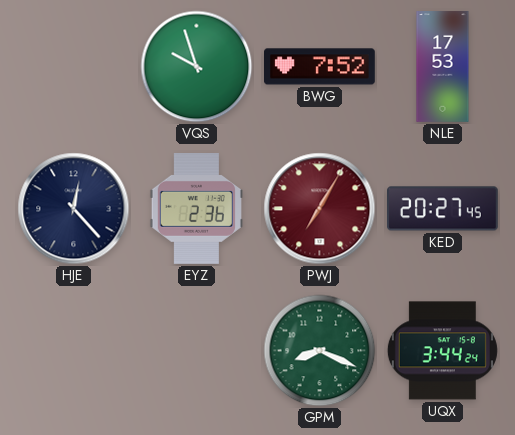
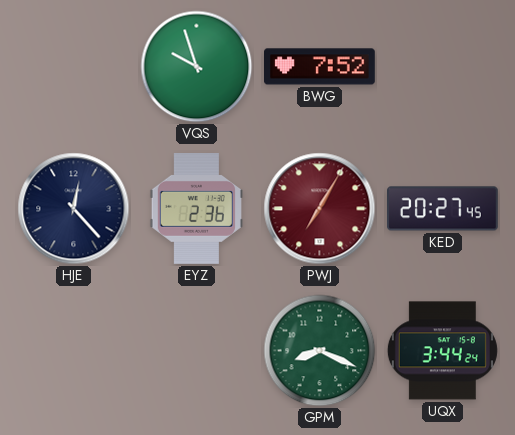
NLE: 17:53 -> none
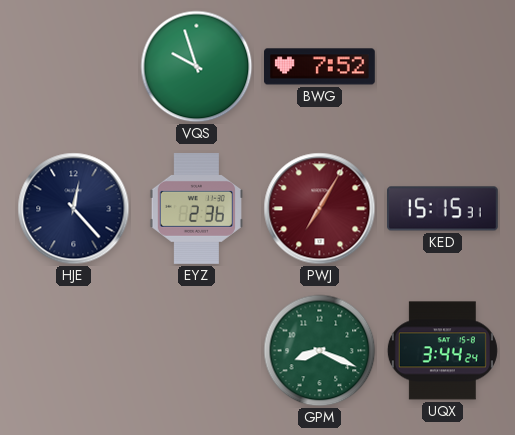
KED: 20:27 -> 15:15
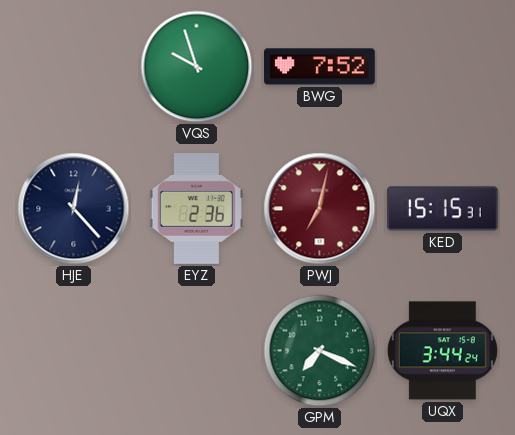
PWJ: 7:05 -> 7:02
GPM: 8:19 -> 7:19
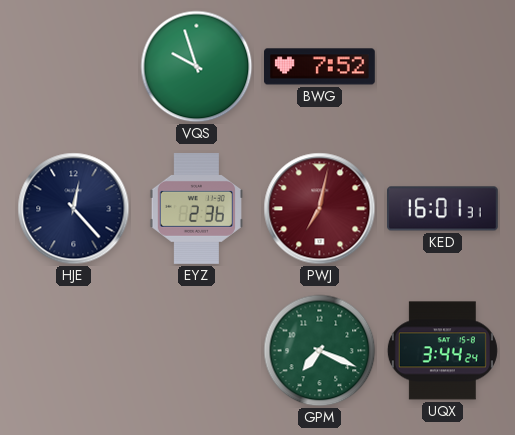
KED: 15:15 -> 16:01
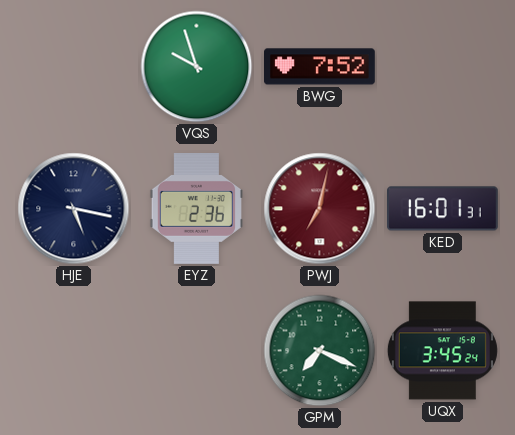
HJE: 12:23 -> 5:17
UQX: 3:44 -> 3:45
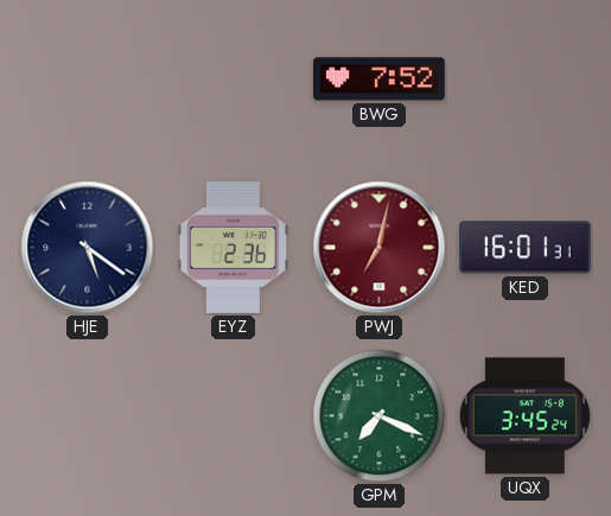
VQS: 9:57 -> none
HJE: 5:17 -> 5:21
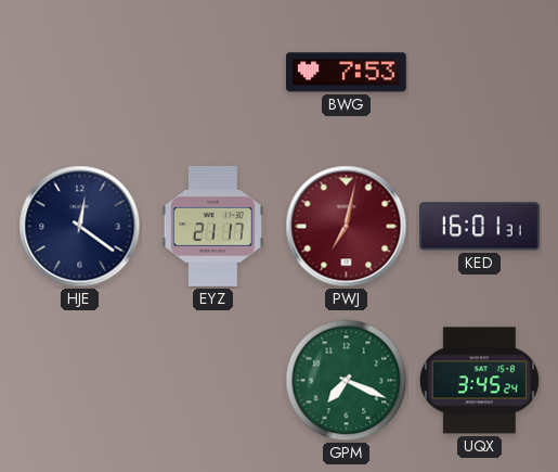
BWG: 7:52 -> 7:53
HJE: 5:21 -> 12:21
EYZ: 2:36 -> 21:17
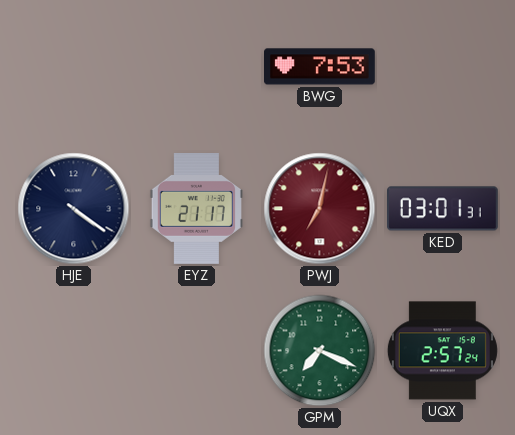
HJE: 12:21 -> 4:21
KED: 16:01 -> 03:01
UQX: 3:45 -> 2:57
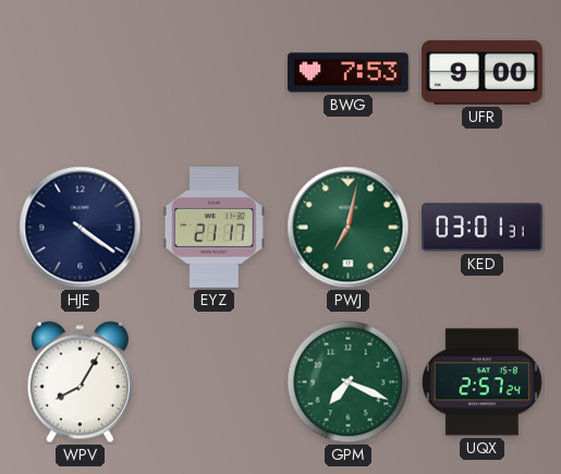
UFR: none -> 9:00
PWJ dial: burgundy -> green
WPV: none -> 8:05
